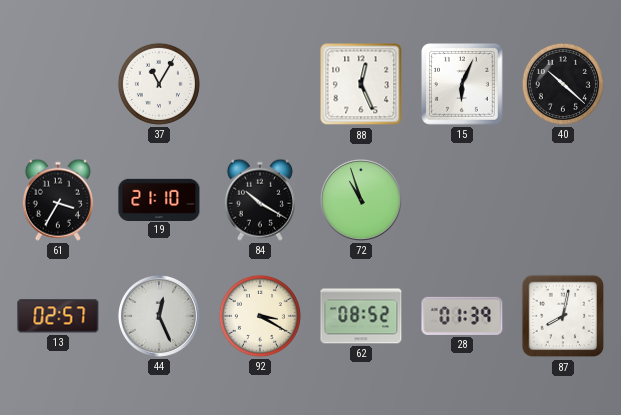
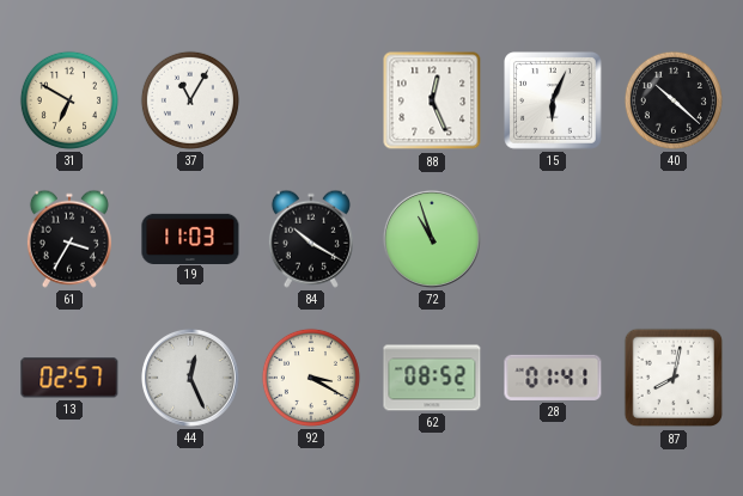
31: none -> 6:50
19: 21:10 -> 11:03
28: 01:39 -> 01:41
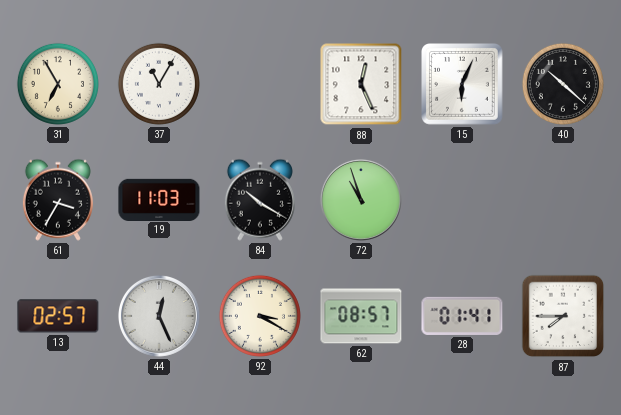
31: 6:50 -> 6:55
62: 08:52 -> 08:57
87: 8:02 -> 7:45
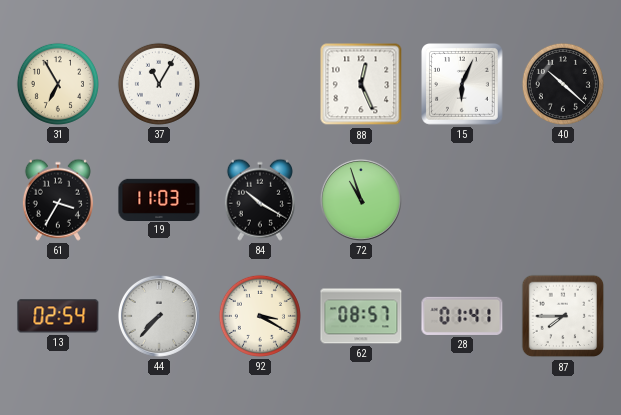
13: 02:57 -> 02:54
44: 12:26 -> 7:37
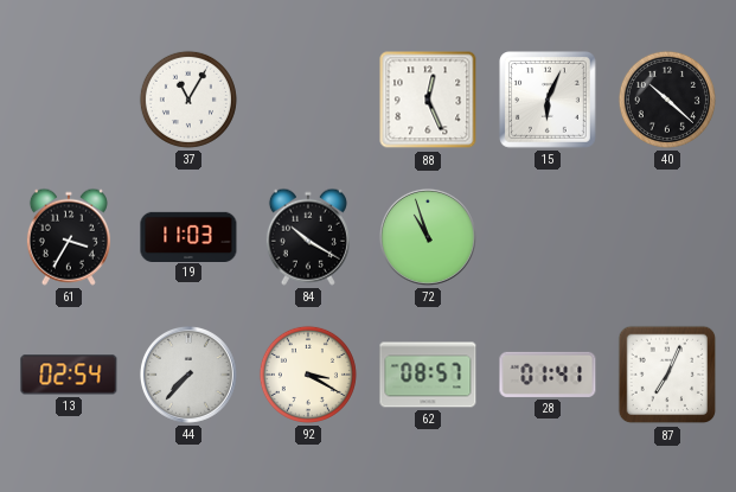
31: 6:55 -> none
87: 7:45 -> 7:04
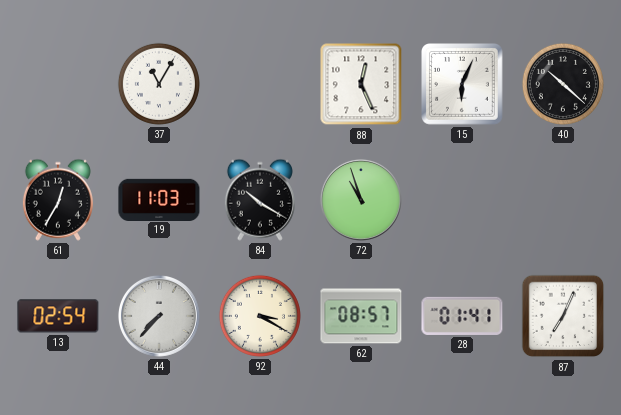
61: 3:35 -> 12:35
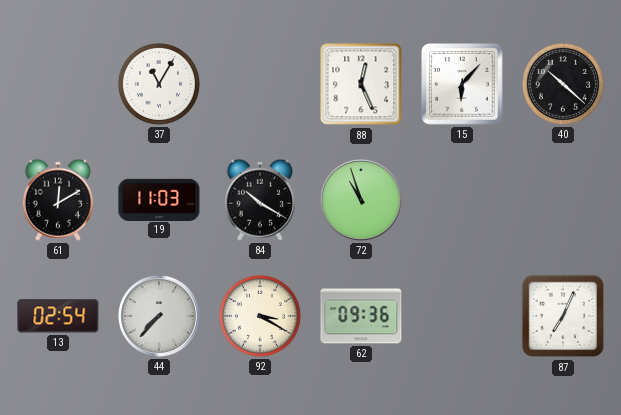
15: 6:04 -> 6:07
61: 12:35 -> 12:10
62: 08:57 -> 09:36
28: 01:41 -> none
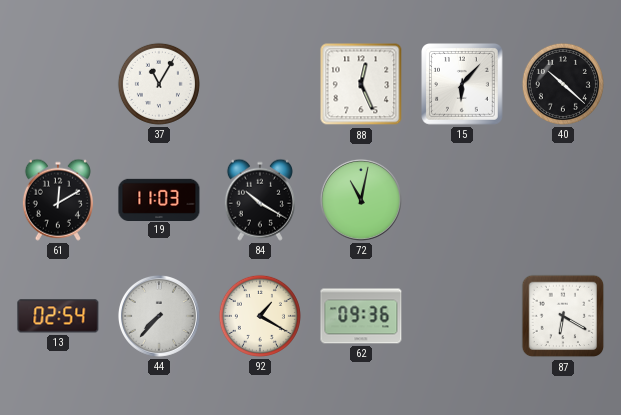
72: 10:57 -> 11:02
92: 3:20 -> 1:20
87: 7:04 -> 6:20
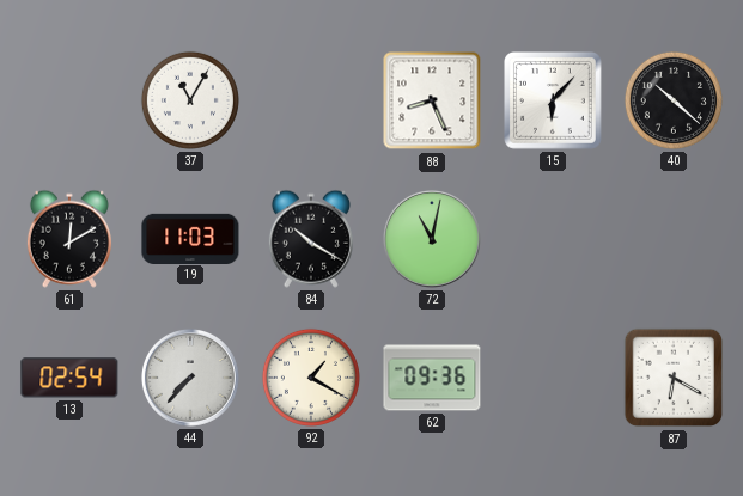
88: 12:26 -> 8:26
